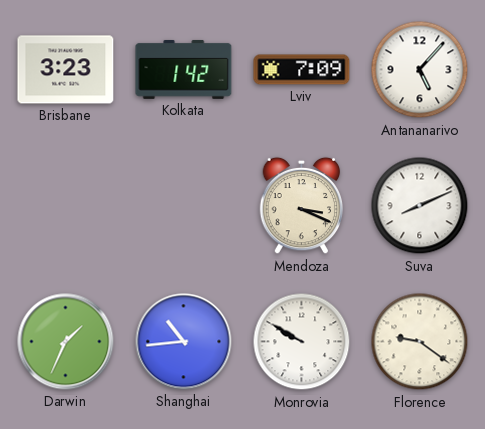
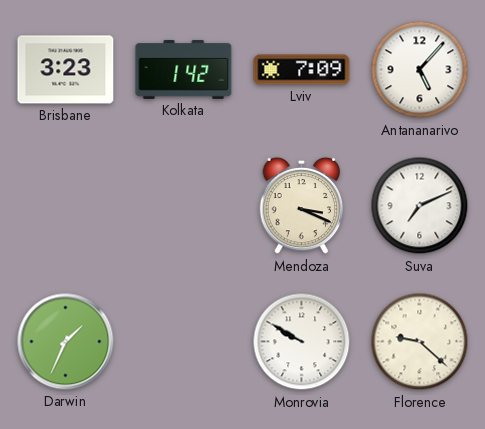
Suva: 8:11 -> 7:11
Shanghai: 10:44 -> none
Florence: 9:21 -> 9:22
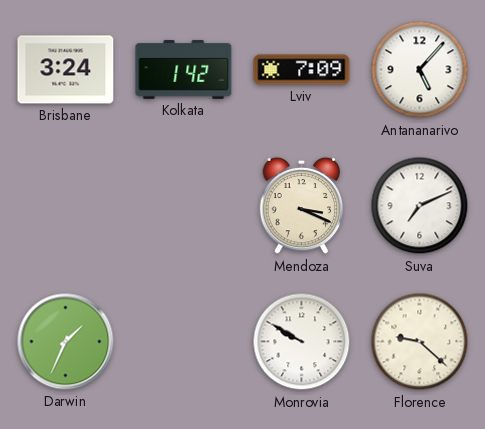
Brisbane: 3:23 -> 3:24
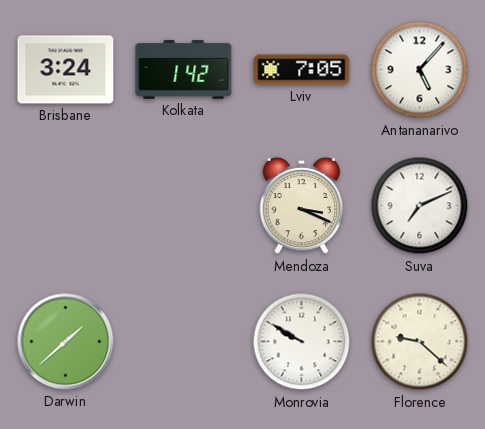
Lviv: 7:09 -> 7:05
Darwin: 1:34 -> 1:38
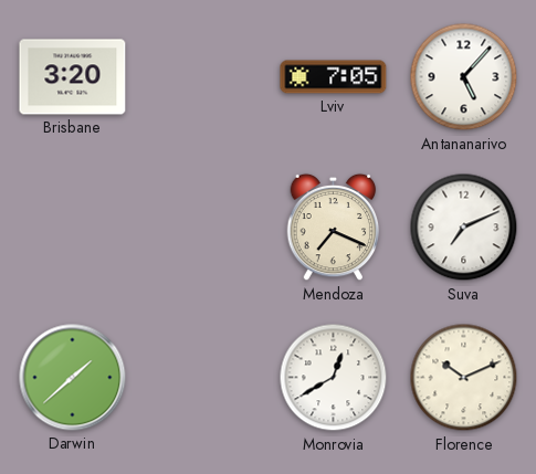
Brisbane: 3:24 -> 3:20
Kolkata: 1:42 -> none
Mendoza: 3:19 -> 7:19
Monrovia: 9:50 -> 12:40
Florence: 9:22 -> 10:11
